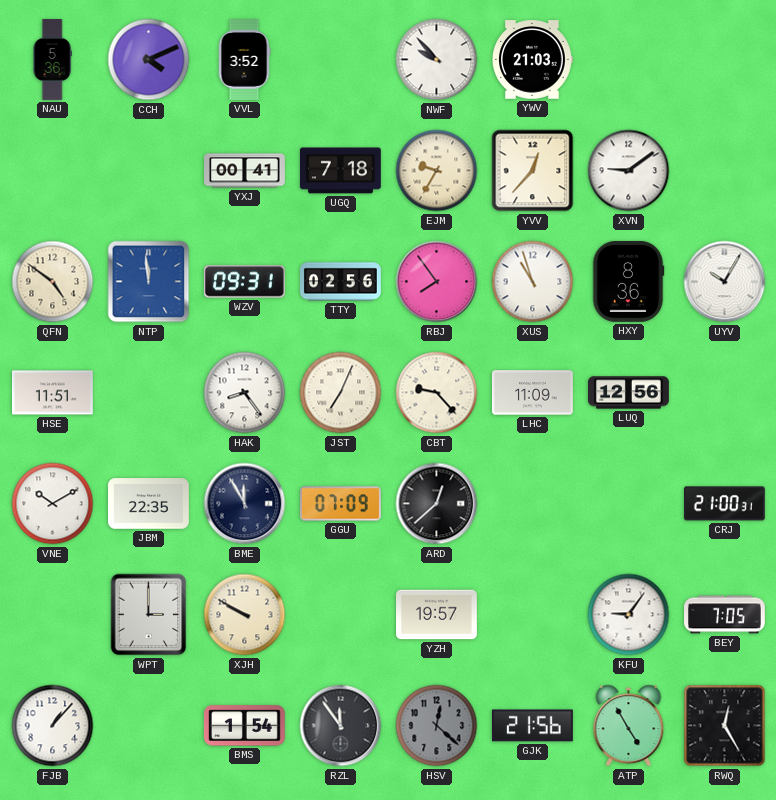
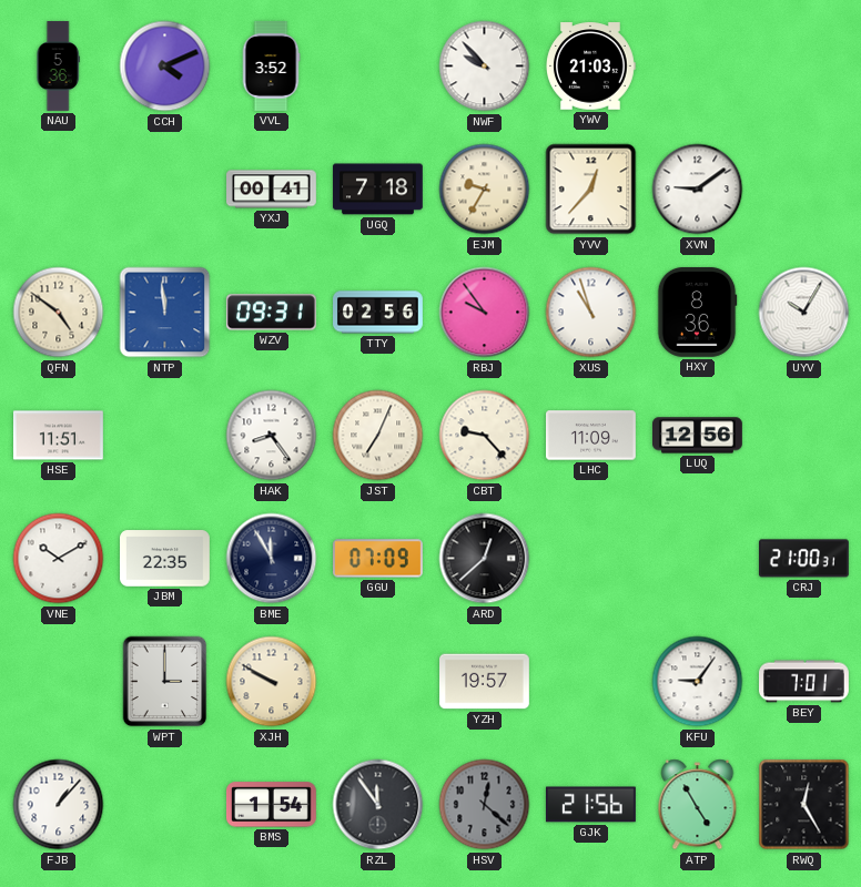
RBJ: 7:54 -> 9:54
BEY: 7:05 -> 7:01
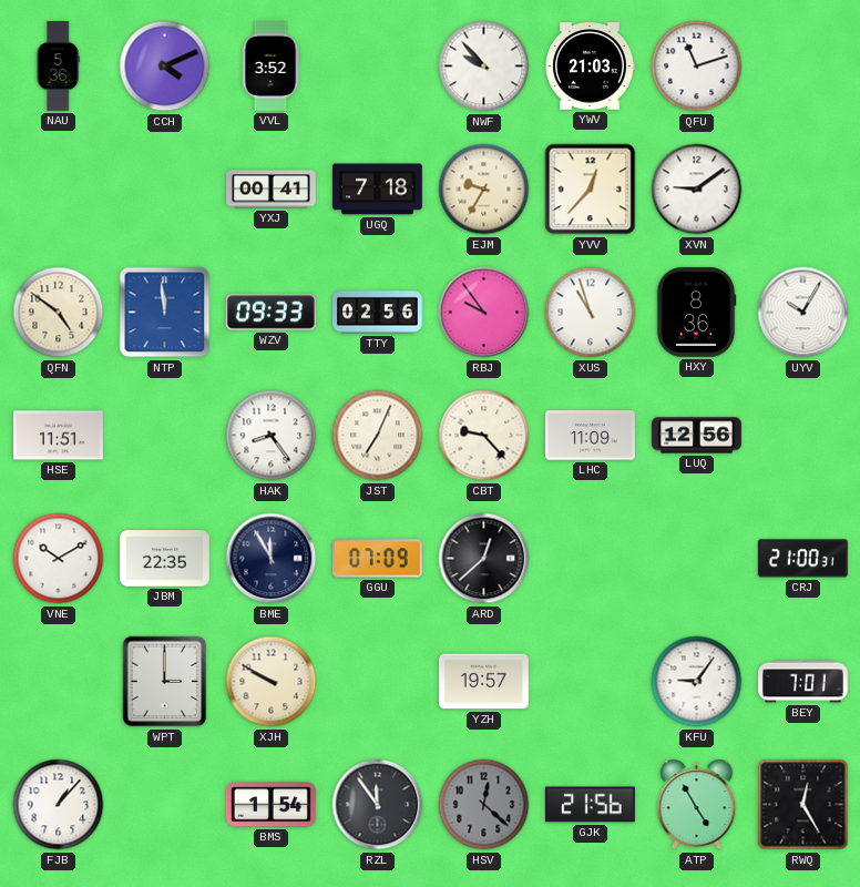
QFU: none -> 11:12
WZV: 09:31 -> 09:33
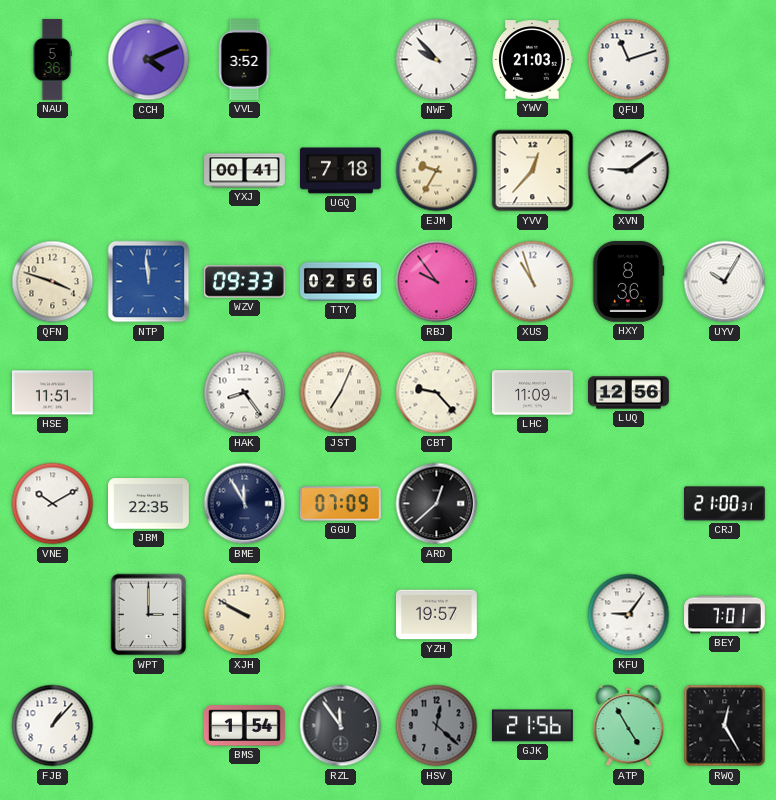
QFN: 4:51 -> 3:48
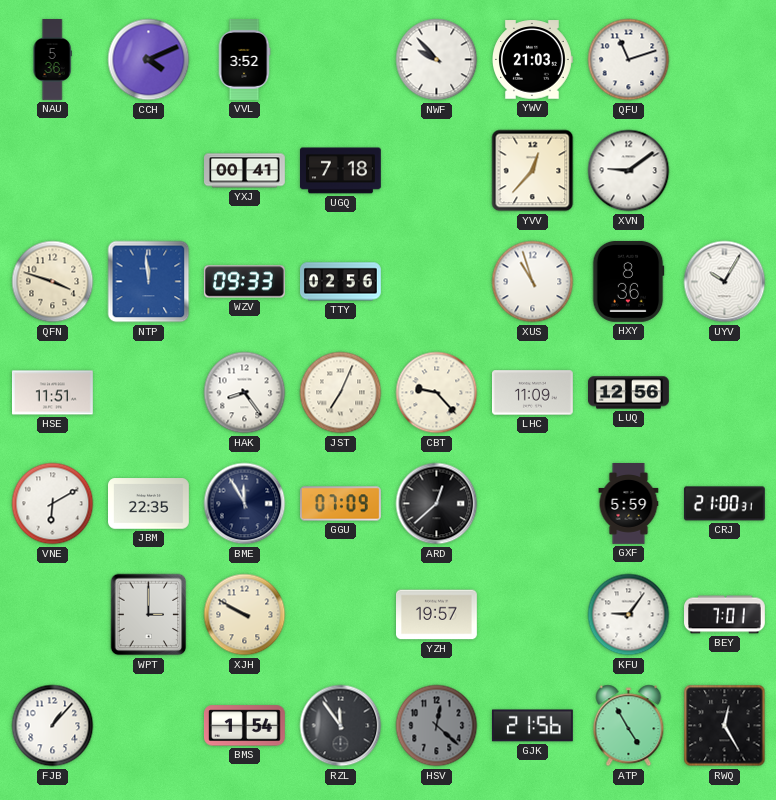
EJM: 9:35 -> none
RBJ: 9:54 -> none
VNE: 10:10 -> 6:10
GXF: none -> 5:59
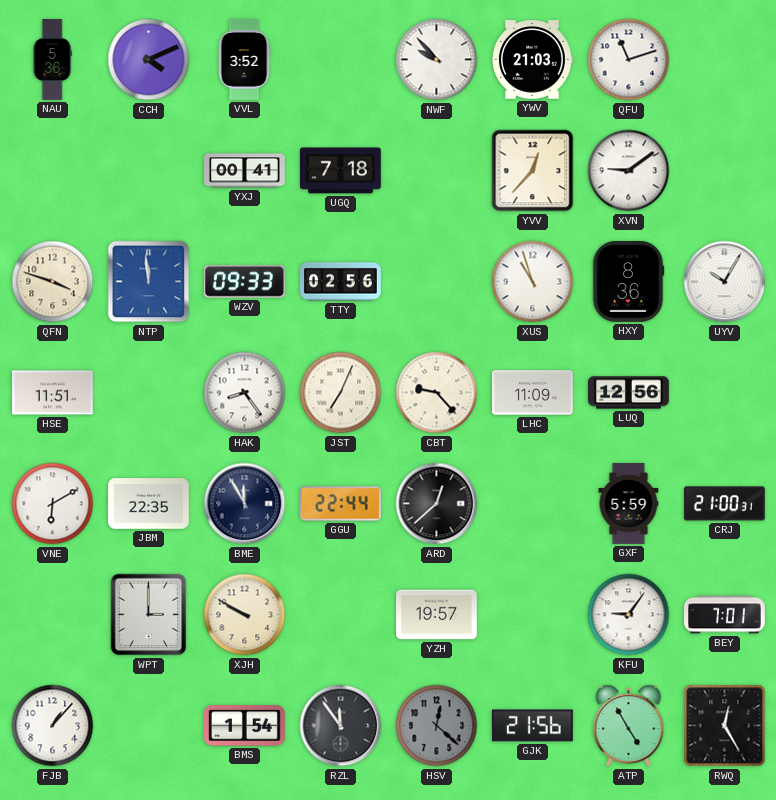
GGU: 07:09 -> 22:44
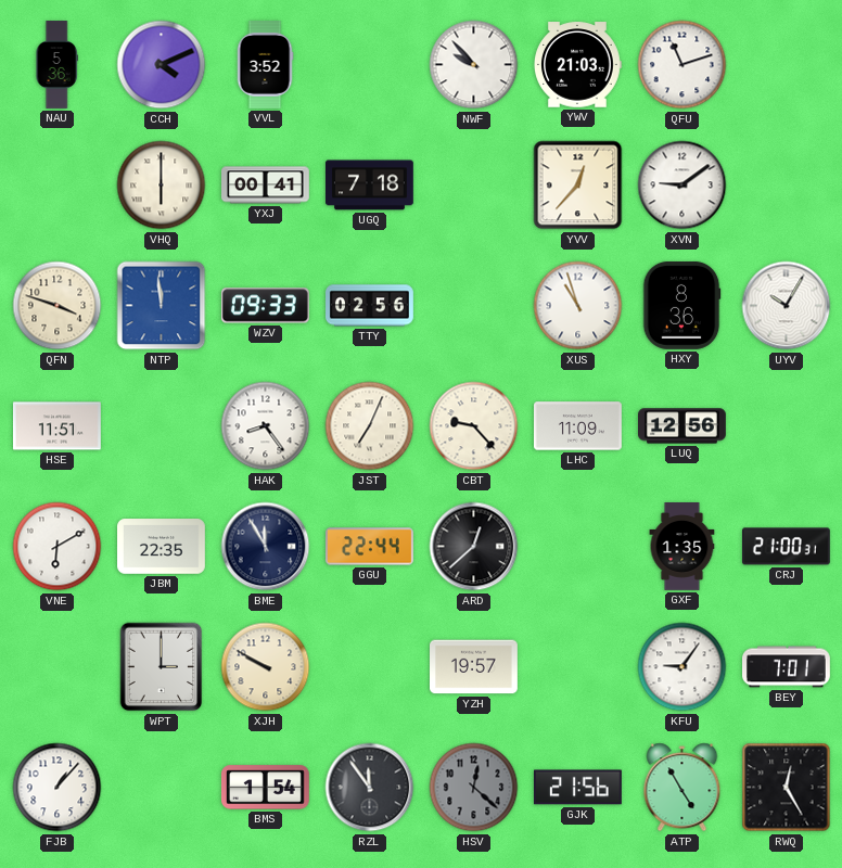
VHQ: none -> 6:00
GXF: 5:59 -> 1:35
